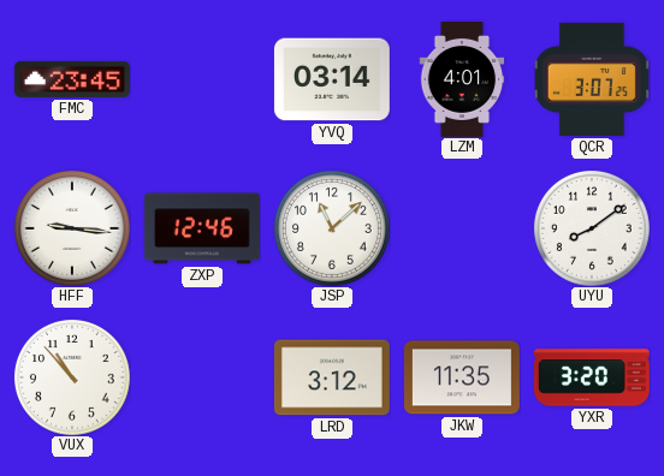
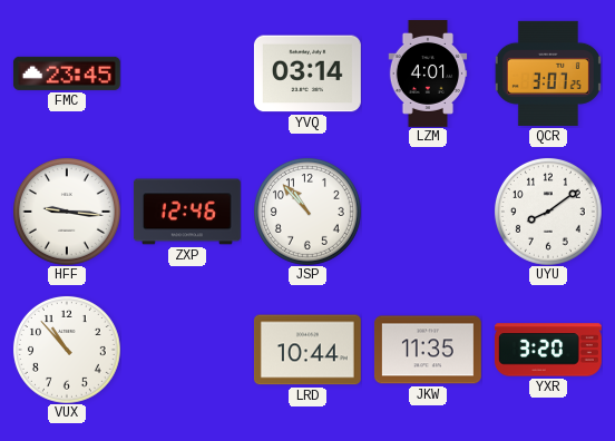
JSP: 11:08 -> 10:53
LRD: 3:12 -> 10:44
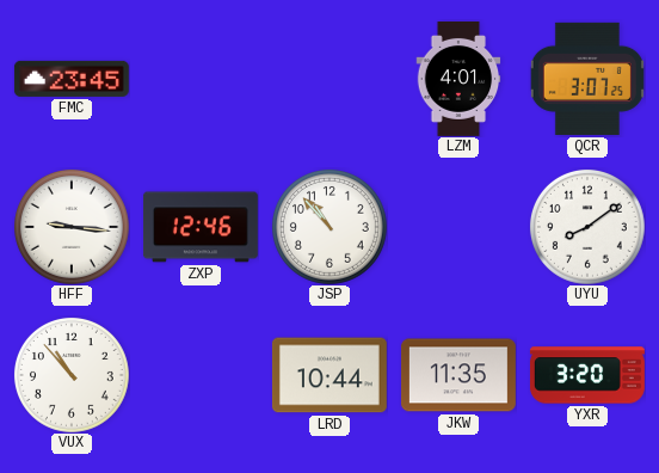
YVQ: 03:14 -> none
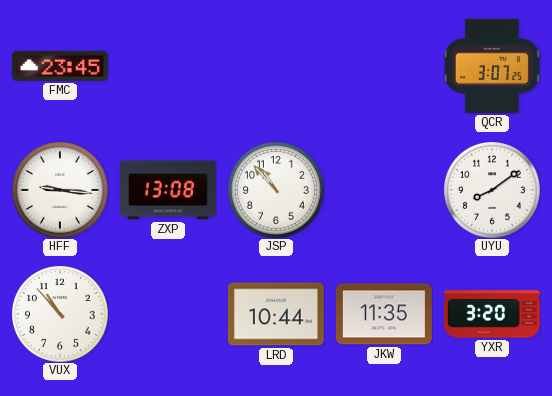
LZM: 4:01 -> none
ZXP: 12:46 -> 13:08
